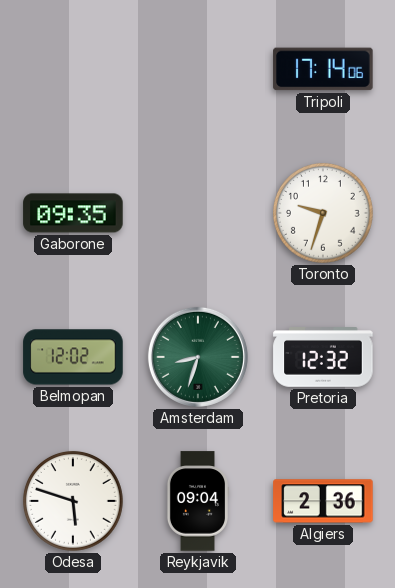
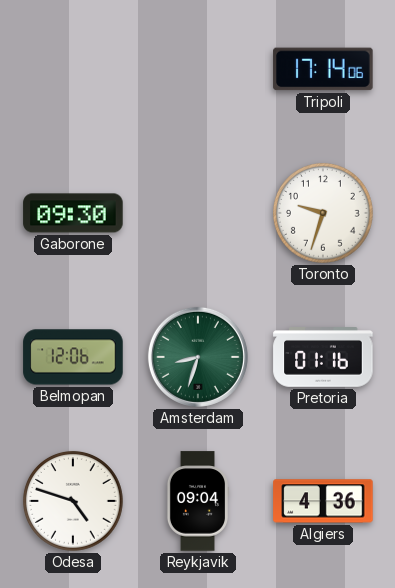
Gaborone: 09:35 -> 09:30
Belmopan: 12:02 -> 12:06
Pretoria: 12:32 -> 01:16
Odesa: 5:48 -> 4:48
Algiers: 2:36 -> 4:36
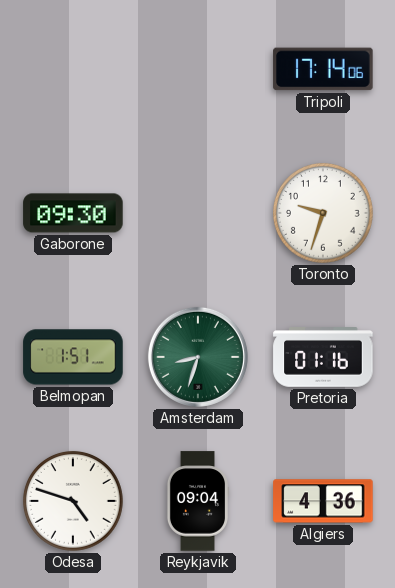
Belmopan: 12:06 -> 1:51
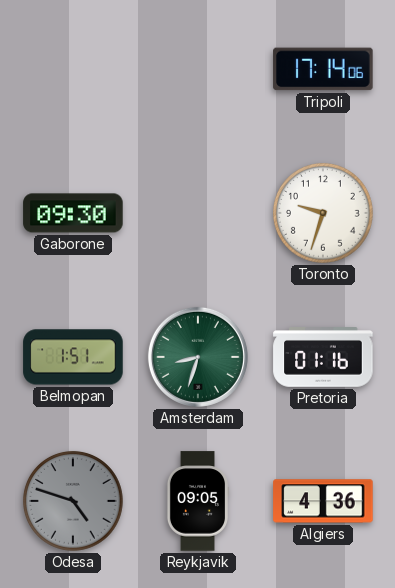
Odesa dial: white -> grey
Reykjavik: 09:04 -> 09:05
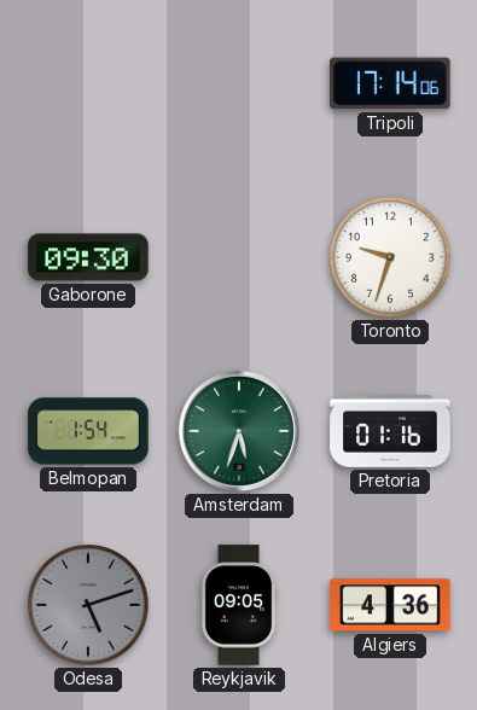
Belmopan: 1:51 -> 1:54
Amsterdam: 8:33 -> 5:33
Odesa: 4:48 -> 5:12
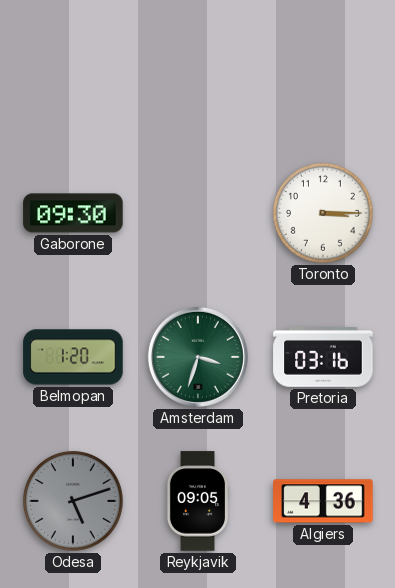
Tripoli: 17:14 -> none
Toronto: 9:33 -> 3:15
Belmopan: 1:54 -> 1:20
Amsterdam: 5:33 -> 3:33
Pretoria: 01:16 -> 03:16
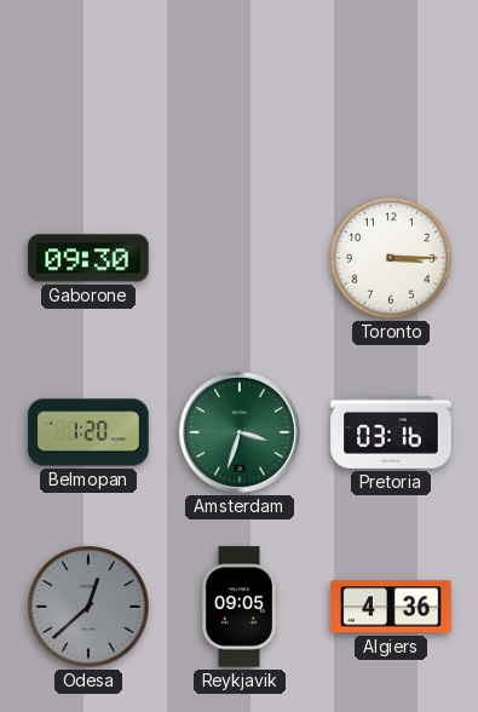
Odesa: 5:12 -> 12:38
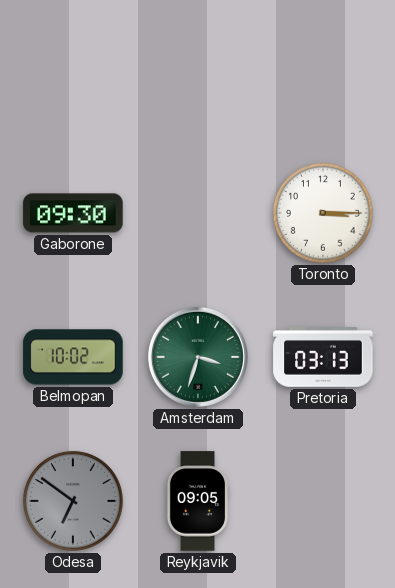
Belmopan: 1:20 -> 10:02
Pretoria: 03:16 -> 03:13
Odesa: 12:38 -> 6:51
Algiers: 4:36 -> none
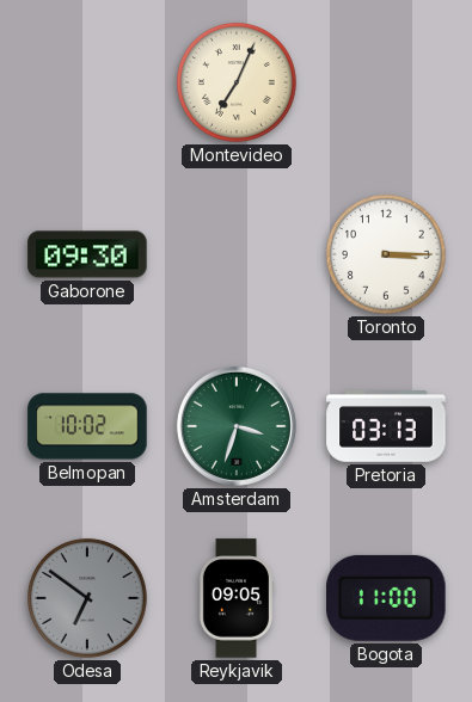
Montevideo: none -> 7:04
Bogota: none -> 11:00
